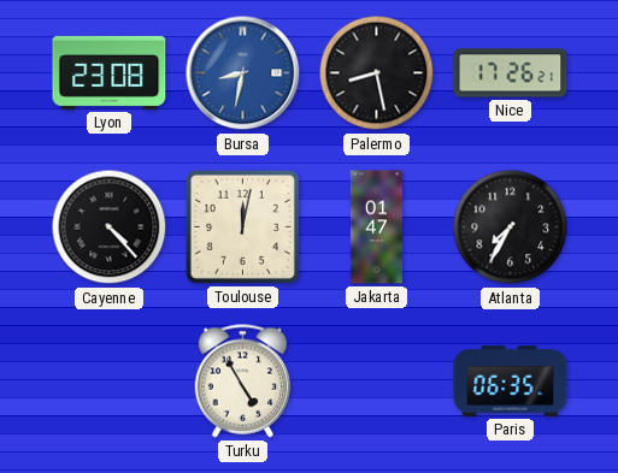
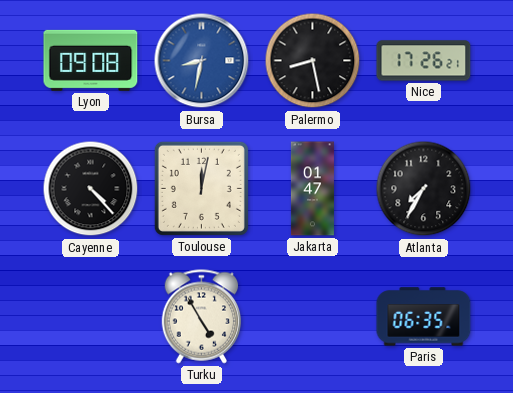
Lyon: 23:08 -> 09:08
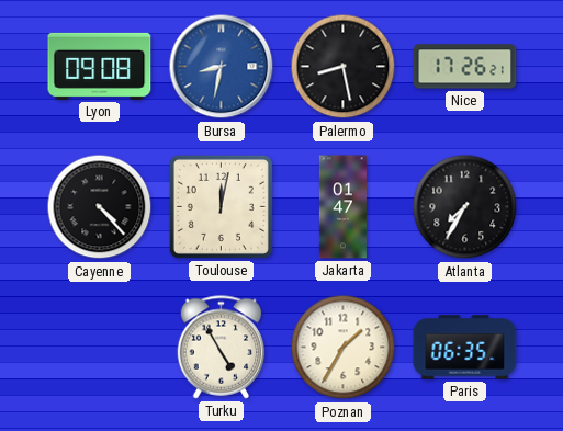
Poznan: none -> 1:35
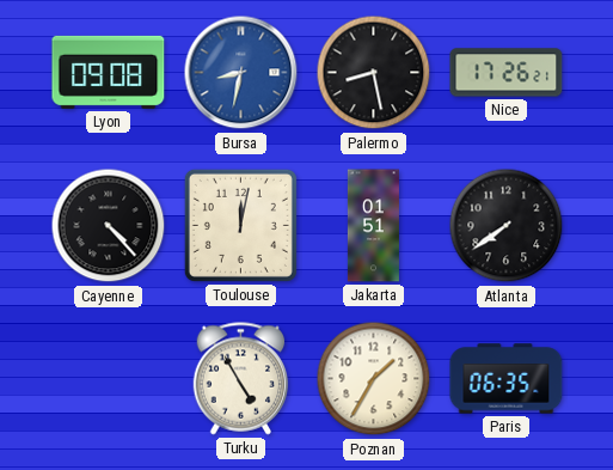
Jakarta: 01:47 -> 01:51
Atlanta: 7:35 -> 7:39
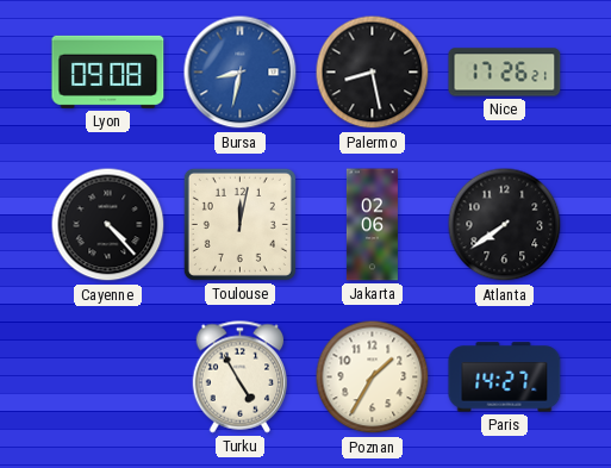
Jakarta: 01:51 -> 02:06
Paris: 06:35 -> 14:27
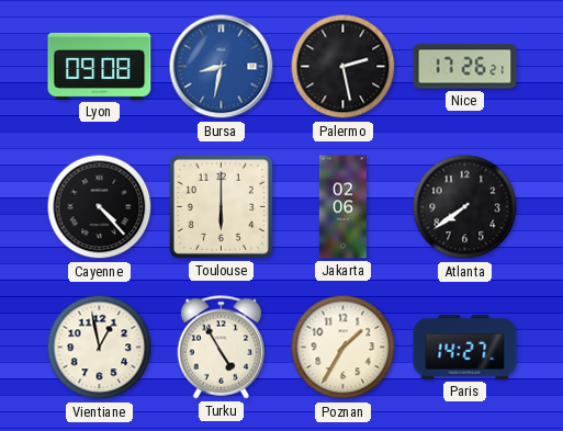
Palermo: 8:28 -> 2:28
Toulouse: 12:02 -> 6:00
Vientiane: none -> 12:58
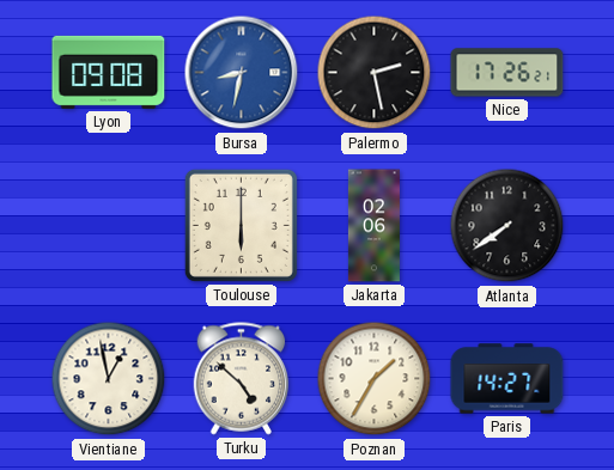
Cayenne: 4:23 -> none
Turku: 4:55 -> 4:52
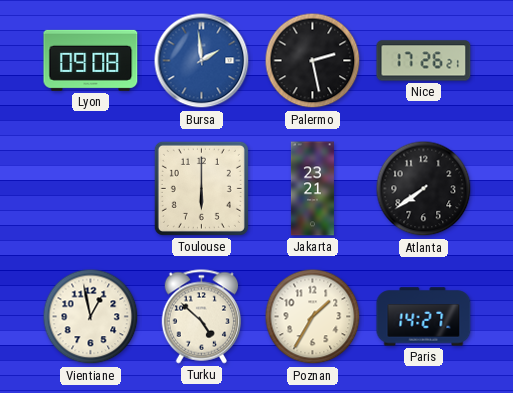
Bursa: 8:32 -> 1:59
Jakarta: 02:06 -> 23:21
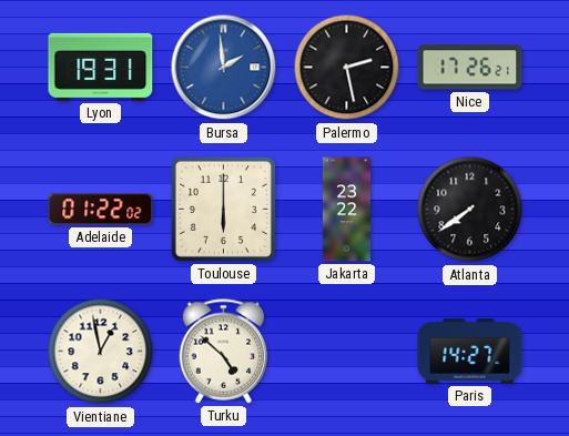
Lyon: 09:08 -> 19:31
Adelaide: none -> 01:22
Jakarta: 23:21 -> 23:22
Poznan: 1:35 -> none
